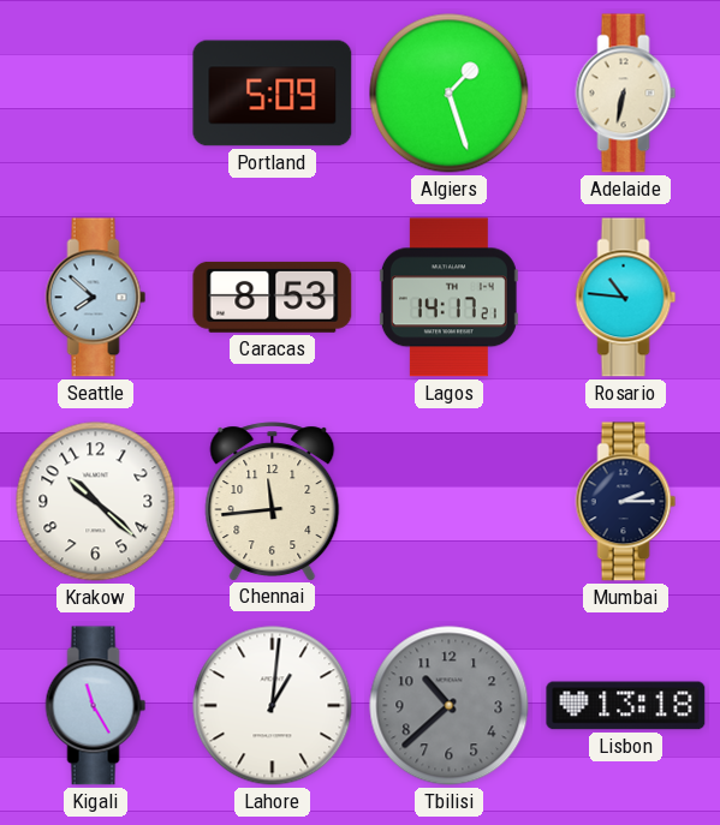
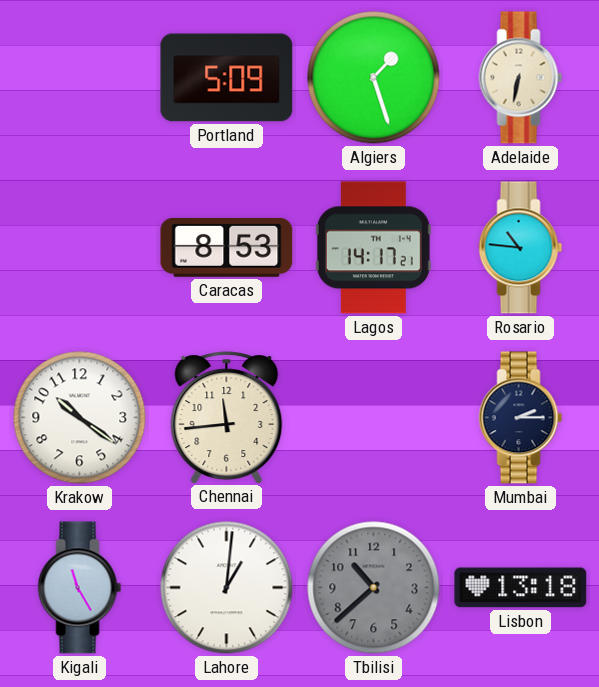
Seattle: 7:52 -> none
Krakow: 10:22 -> 10:21
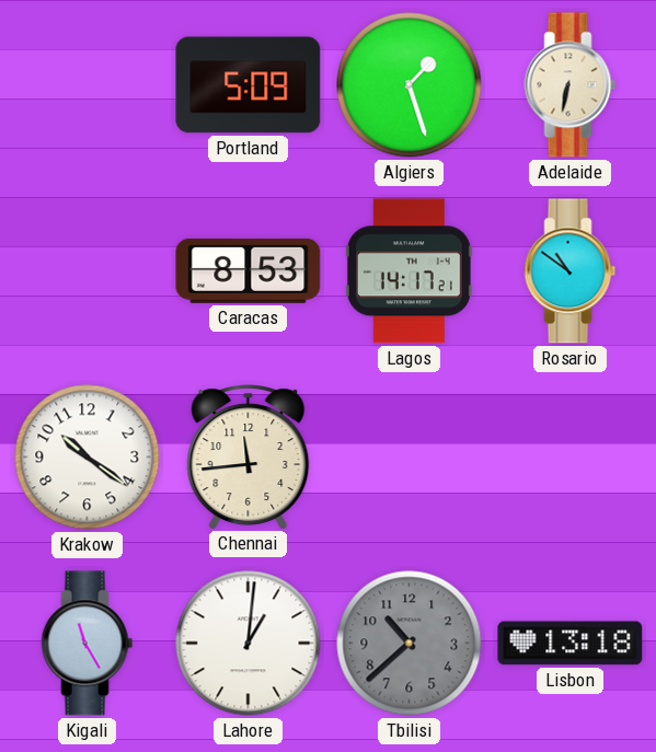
Rosario: 10:46 -> 10:51
Mumbai: 2:15 -> none
